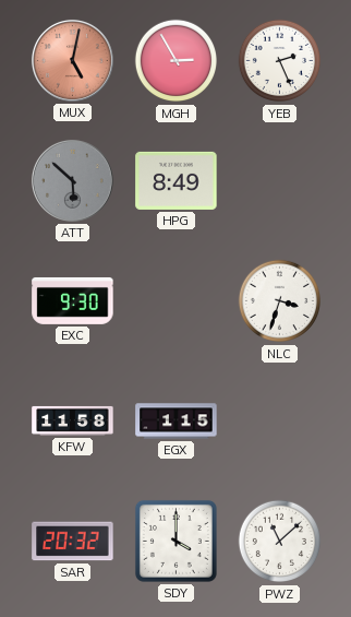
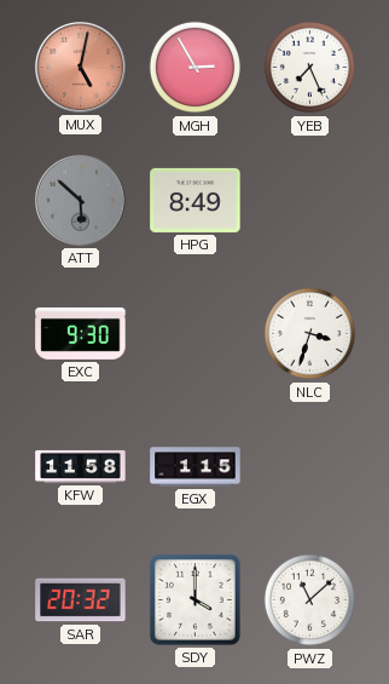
YEB: 2:26 -> 7:26
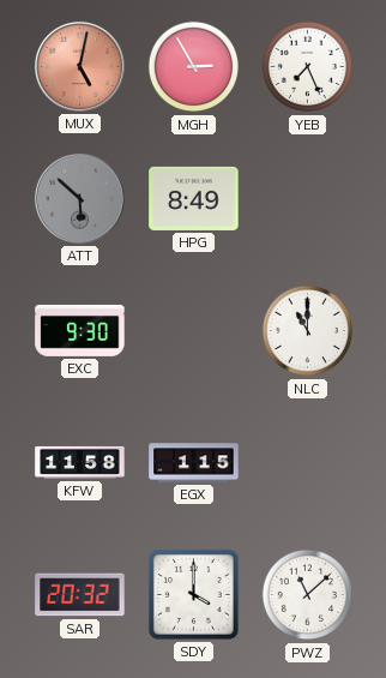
NLC: 3:33 -> 11:00
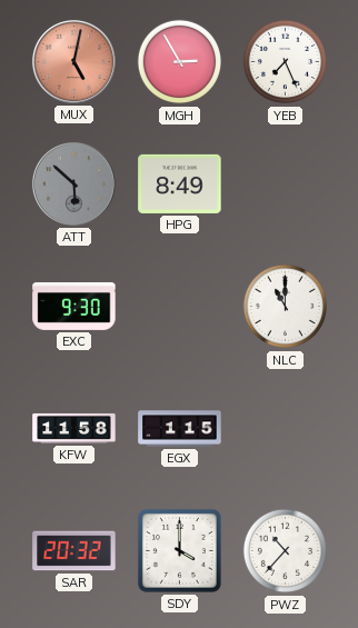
PWZ: 11:08 -> 10:37
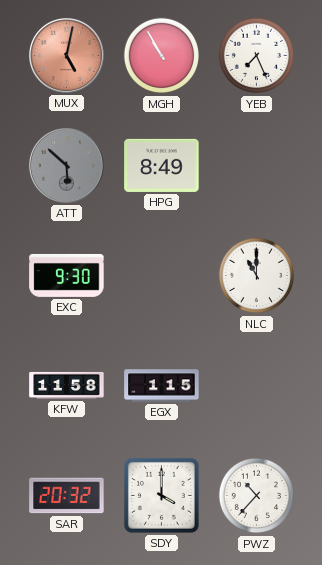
MGH: 2:55 -> 10:55
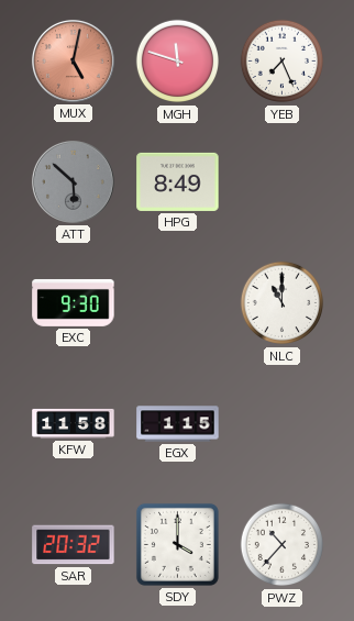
MGH: 10:55 -> 11:48
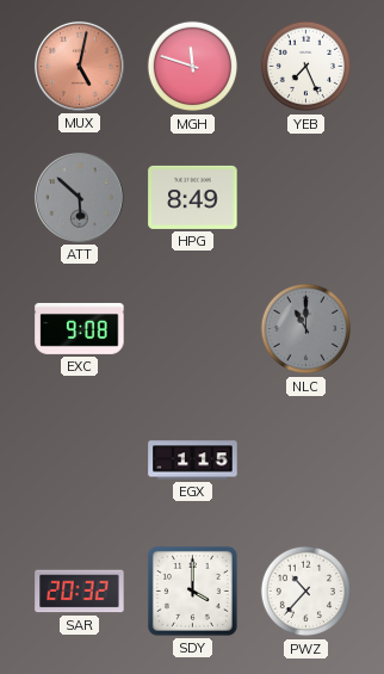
EXC: 9:30 -> 9:08
NLC dial: white -> grey
KFW: 11:58 -> none
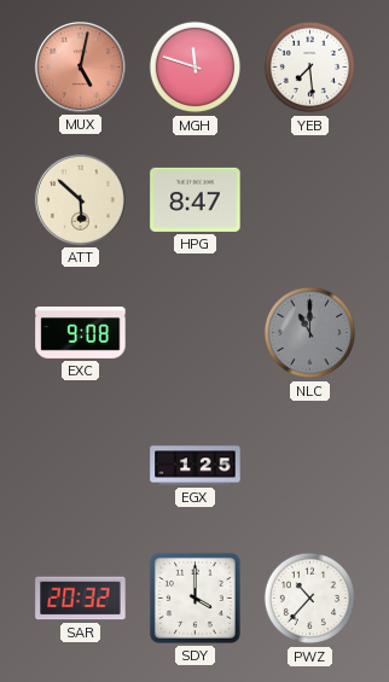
YEB: 7:26 -> 7:29
ATT dial: grey -> cream
HPG: 8:49 -> 8:47
EGX: 1:15 -> 1:25
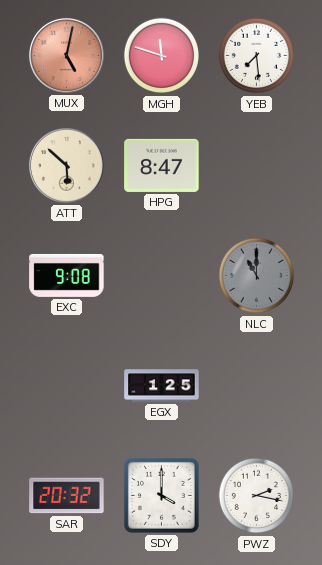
PWZ: 10:37 -> 2:17
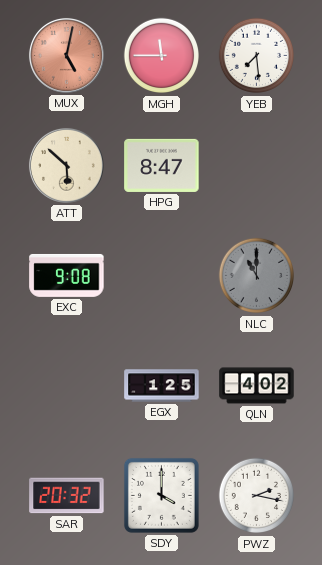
MGH: 11:48 -> 11:45
QLN: none -> 4:02
